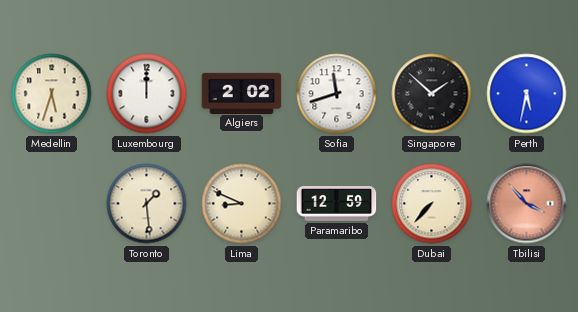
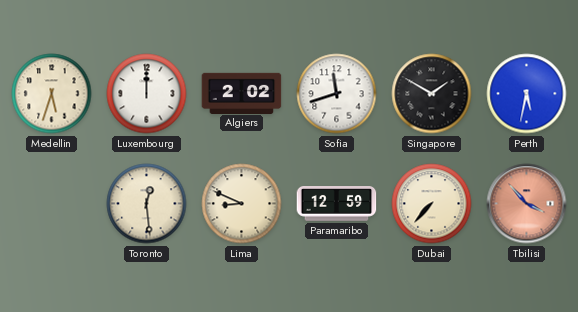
Singapore: 1:52 -> 1:50
Toronto: 1:29 -> 12:29
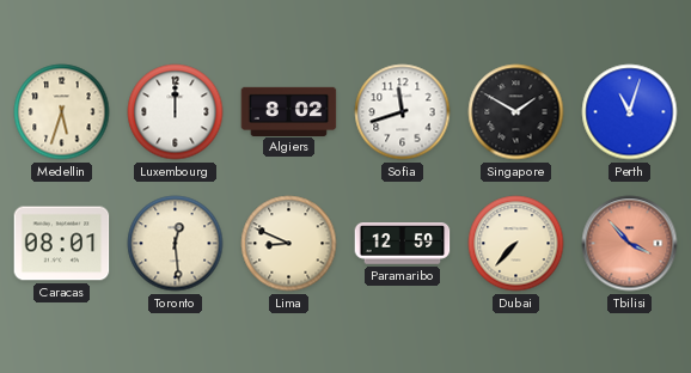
Algiers: 2:02 -> 8:02
Perth: 5:32 -> 11:03
Caracas: none -> 08:01
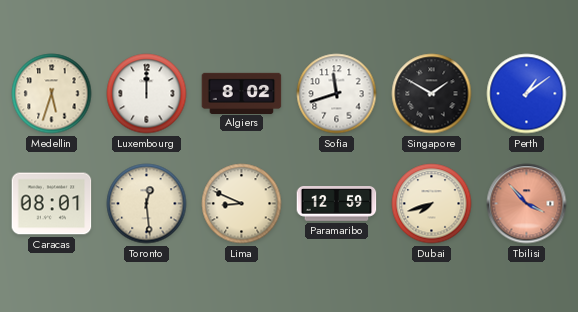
Perth: 11:03 -> 1:09
Dubai: 7:37 -> 7:42
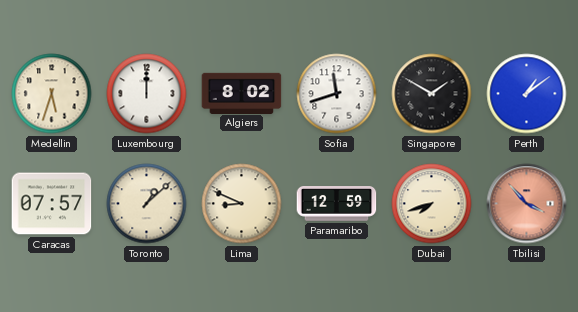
Caracas: 08:01 -> 07:57
Toronto: 12:29 -> 1:08
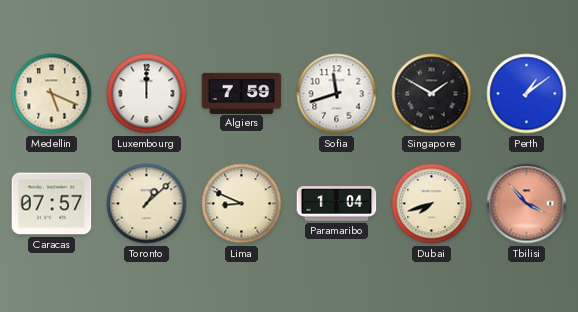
Medellin: 5:33 -> 5:19
Algiers: 8:02 -> 7:59
Paramaribo: 12:59 -> 1:04
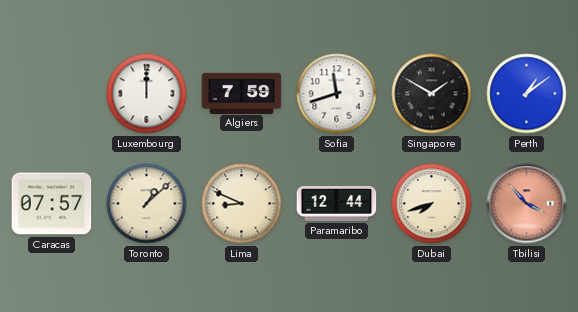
Medellin: 5:19 -> none
Paramaribo: 1:04 -> 12:44
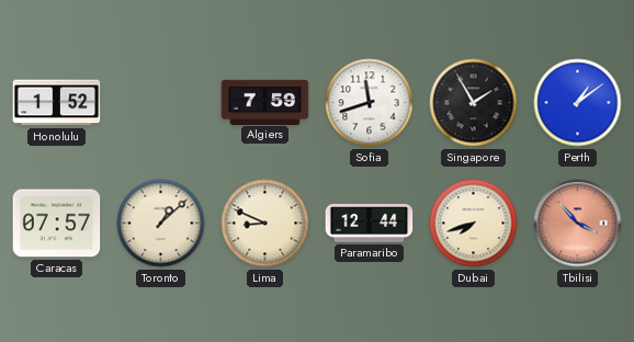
Honolulu: none -> 1:52
Luxembourg: 12:00 -> none
Singapore: 1:50 -> 1:55
